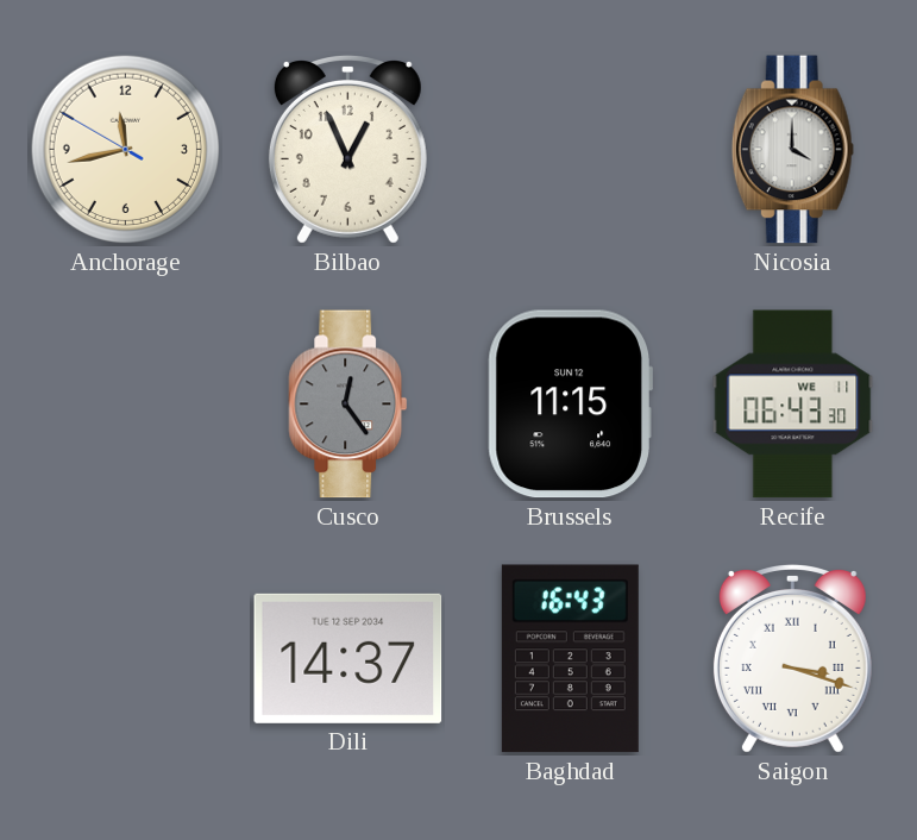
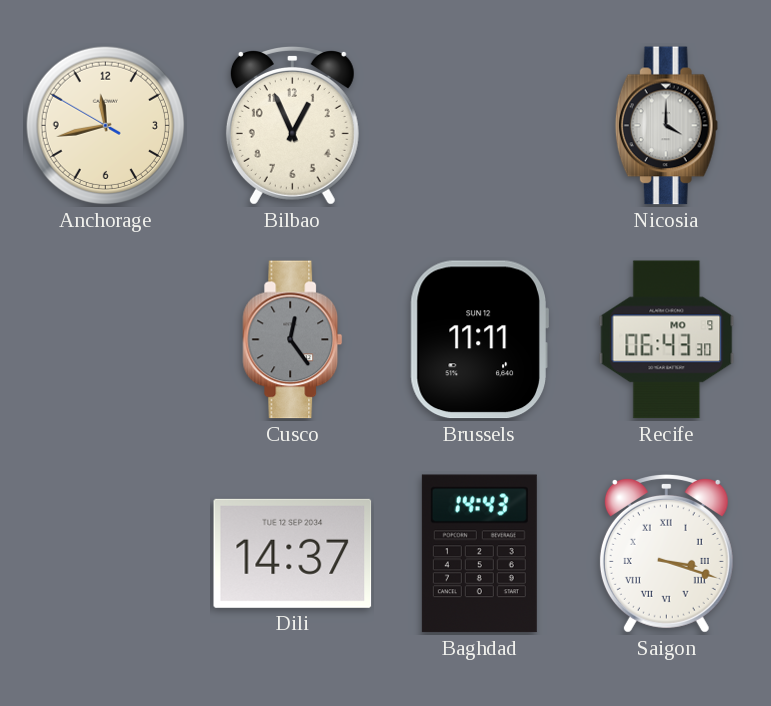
Brussels: 11:15 -> 11:11
Recife date: WE 11 -> MO 9
Baghdad: 16:43 -> 14:43
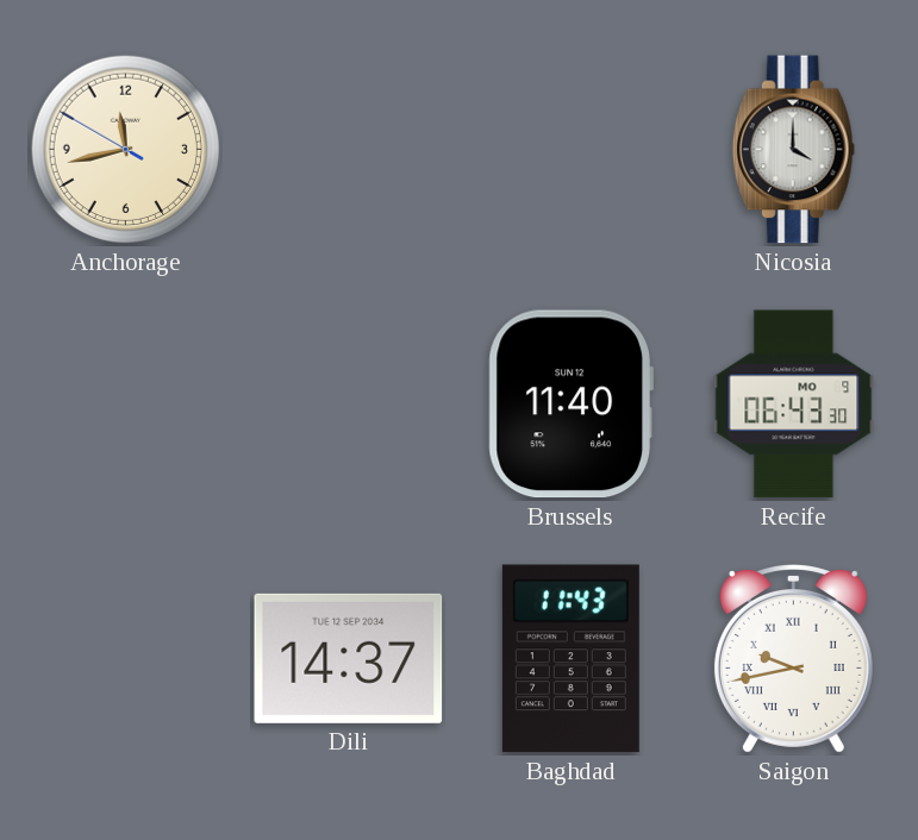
Bilbao: 12:56 -> none
Cusco: 12:24 -> none
Brussels: 11:11 -> 11:40
Baghdad: 14:43 -> 11:43
Saigon: 3:18 -> 9:43
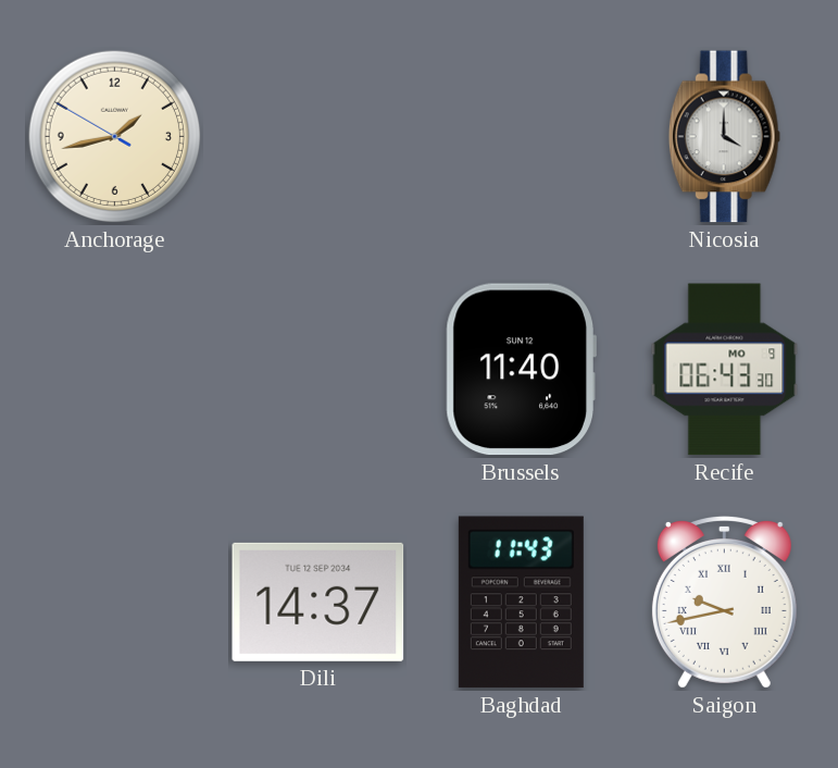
Anchorage: 11:42 -> 1:42
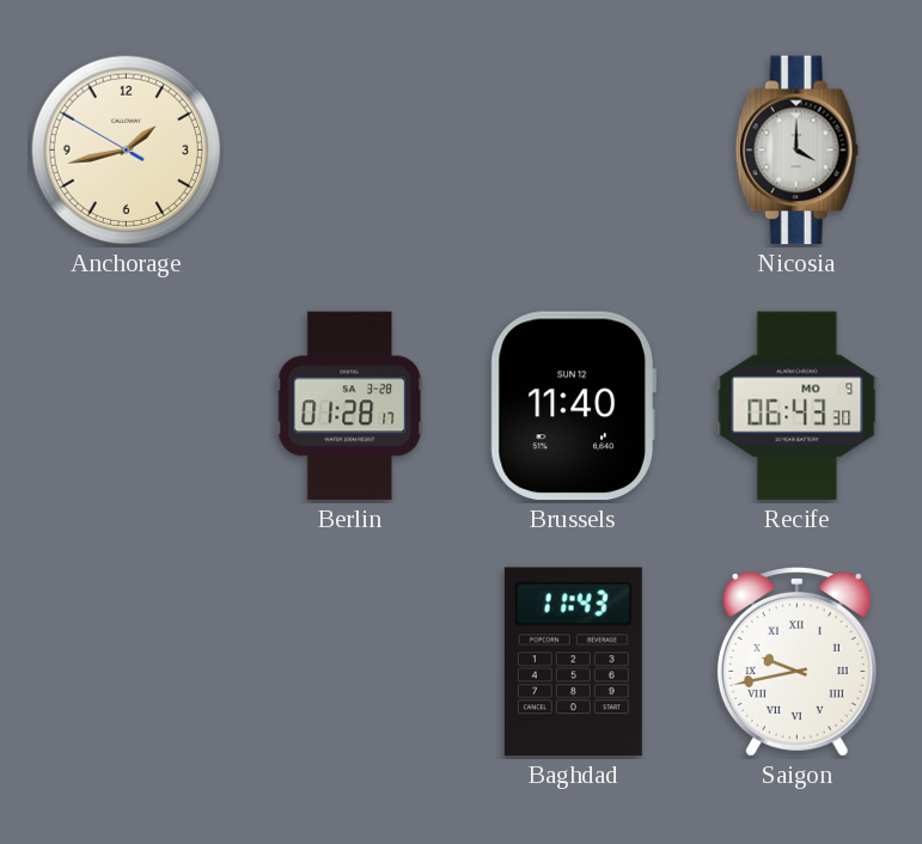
Berlin: none -> 01:28
Dili: 14:37 -> none
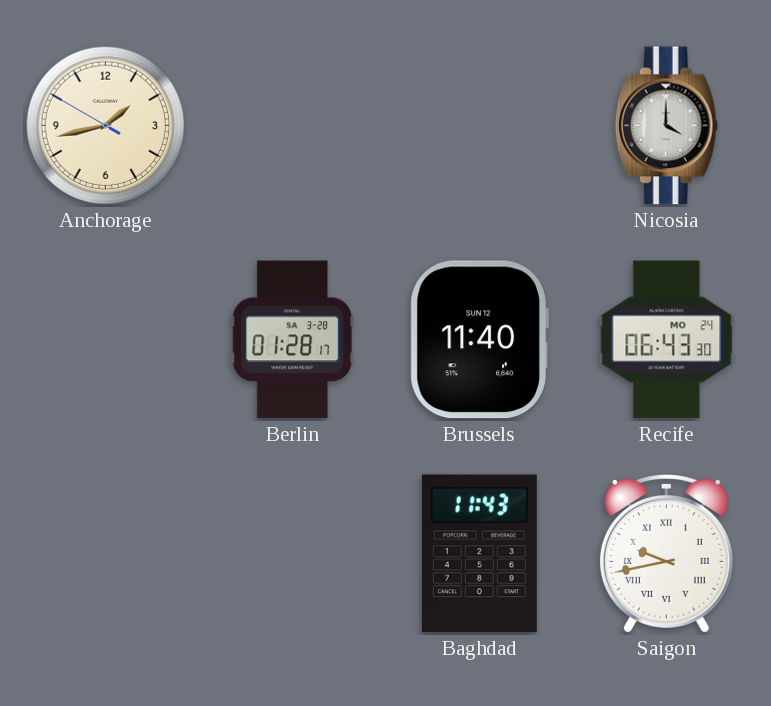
Recife date: MO 9 -> MO 24
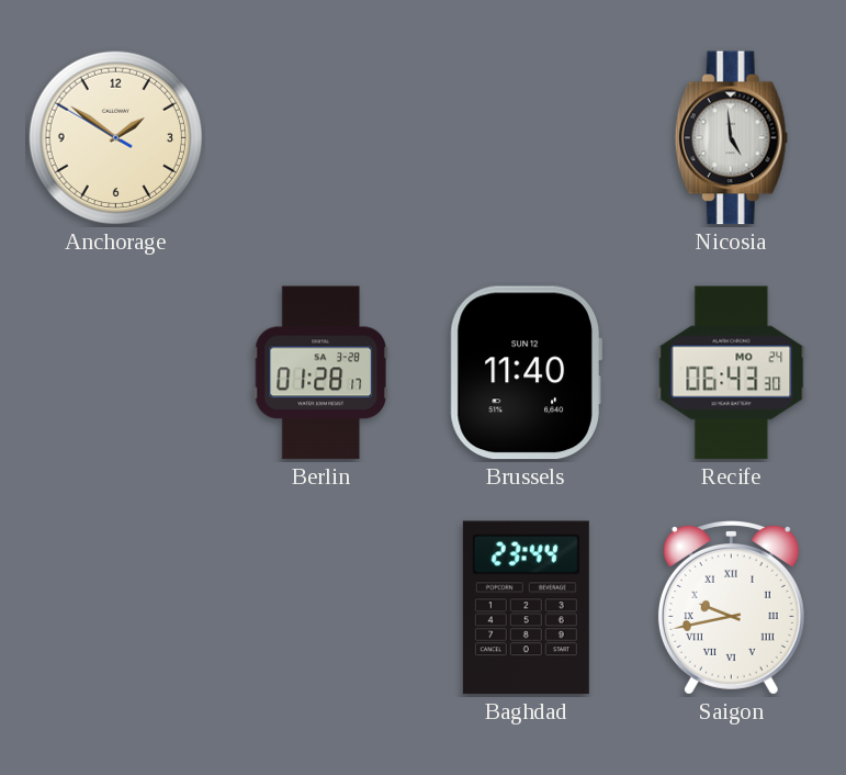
Anchorage: 1:42 -> 1:50
Nicosia: 4:00 -> 4:59
Baghdad: 11:43 -> 23:44
